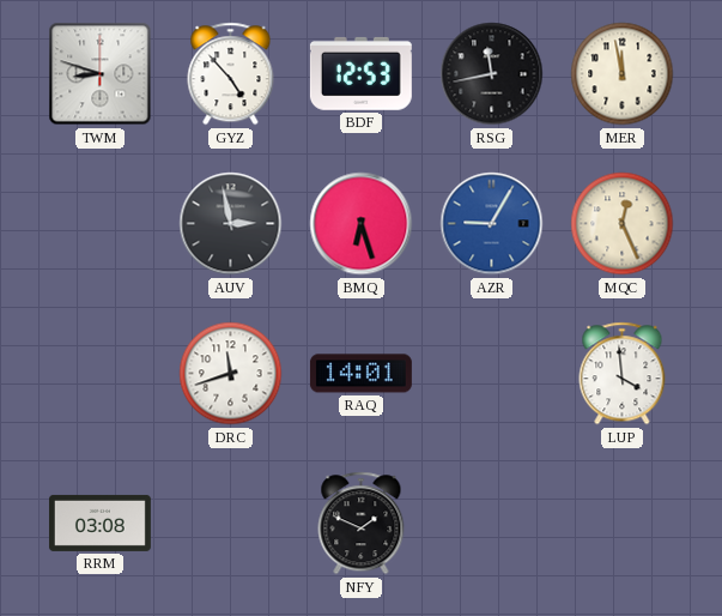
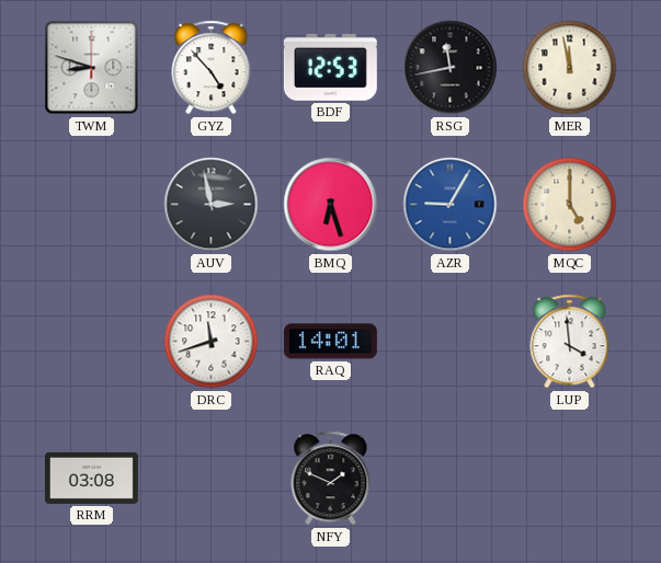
MQC: 12:26 -> 5:00
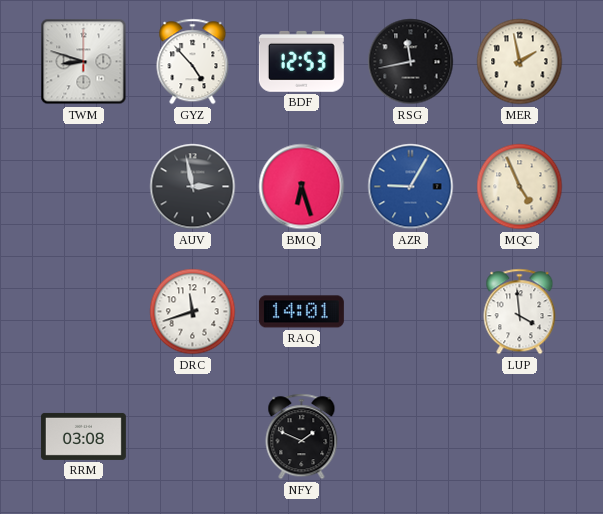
MER: 11:58 -> 1:58
MQC: 5:00 -> 4:56
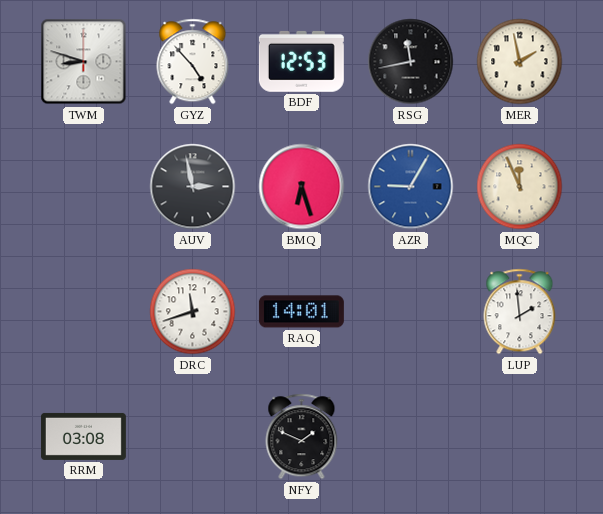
MQC: 4:56 -> 11:56
LUP: 3:59 -> 1:59
